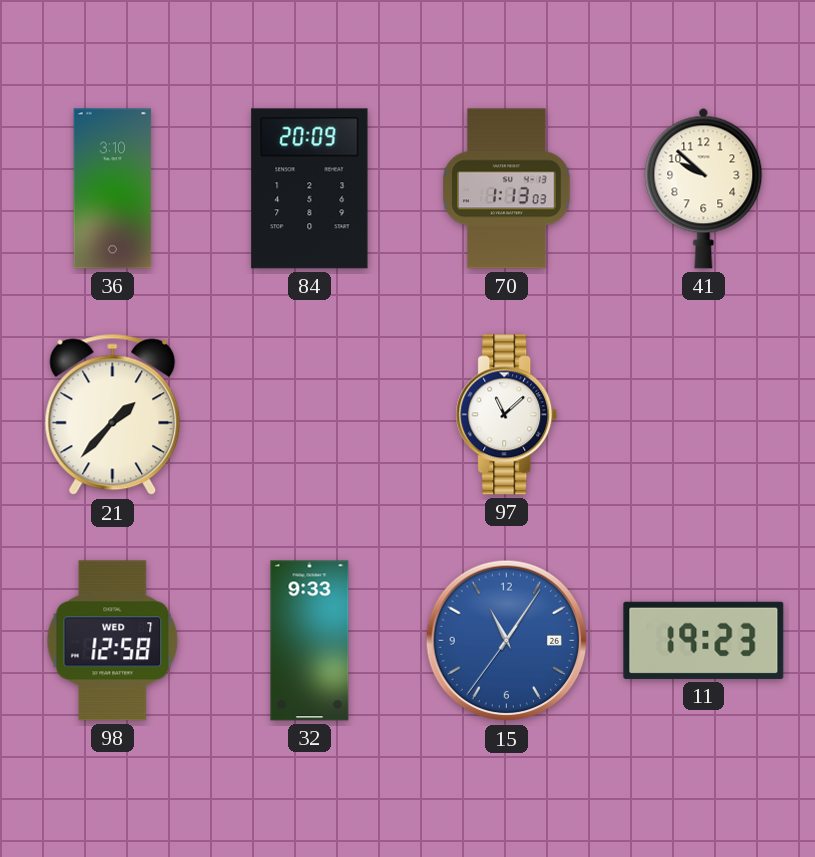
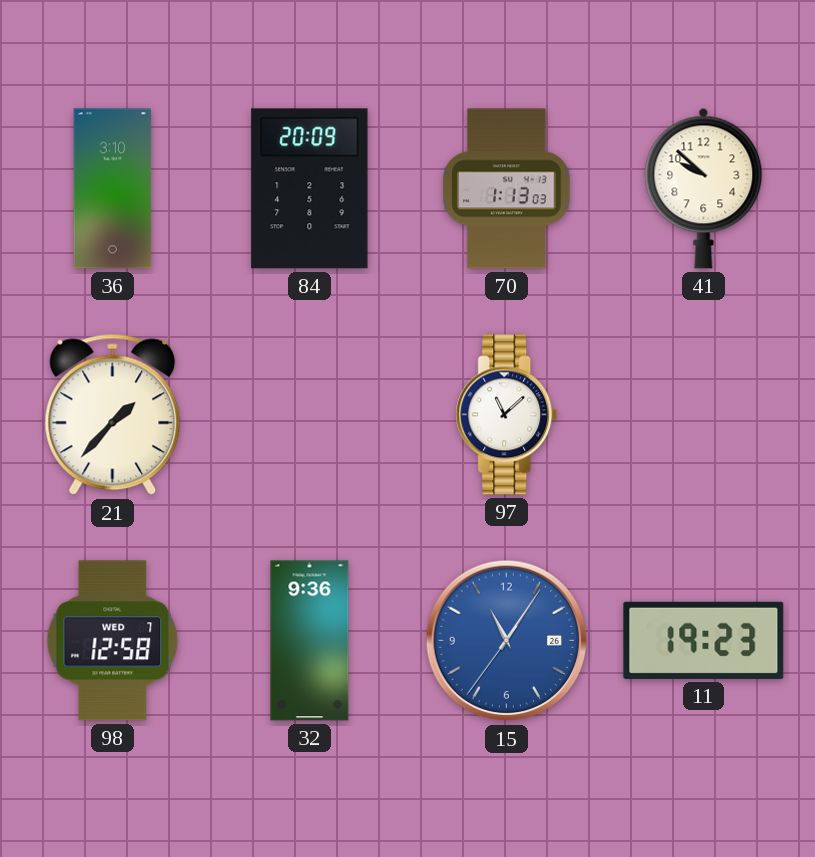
32: 9:33 -> 9:36
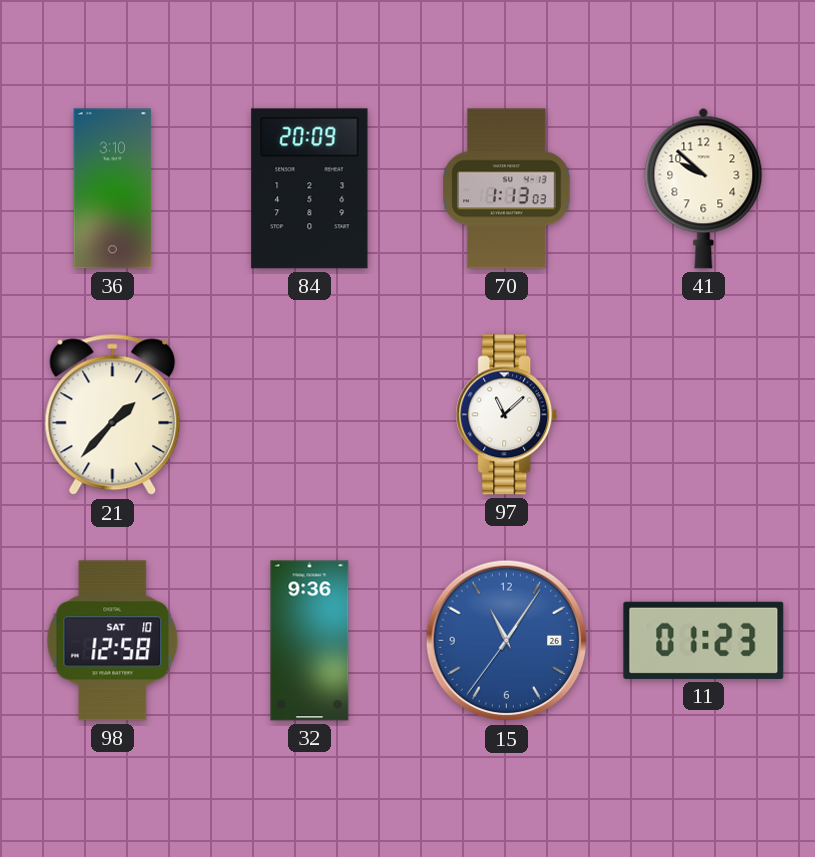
98 date: WED 7 -> SAT 10
11: 19:23 -> 01:23
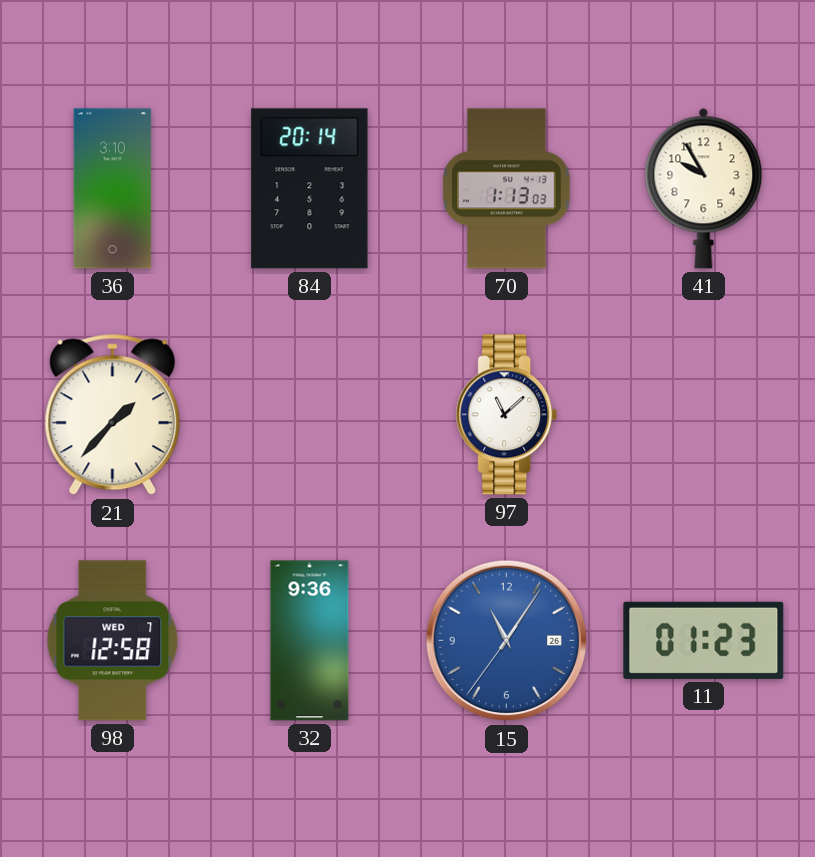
84: 20:09 -> 20:14
41: 9:52 -> 9:55
98 date: SAT 10 -> WED 7
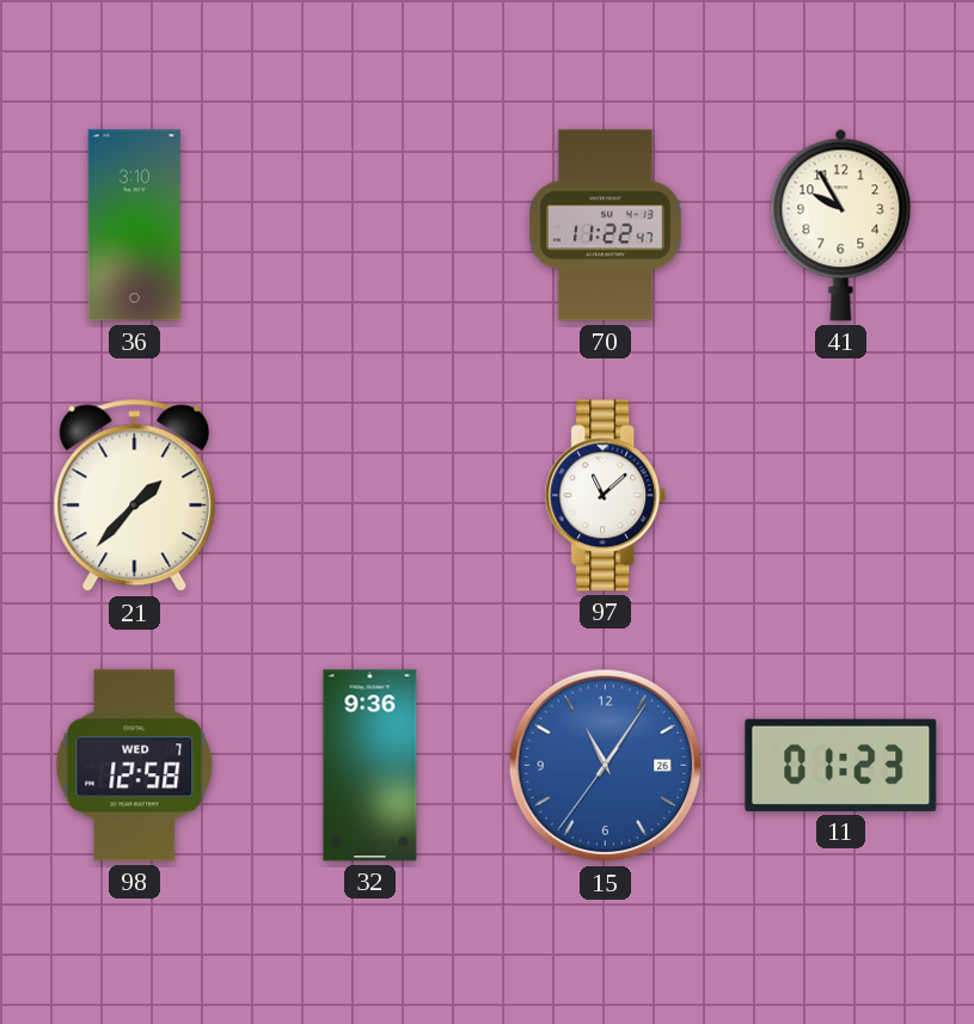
84: 20:14 -> none
70: 1:13 -> 11:22
